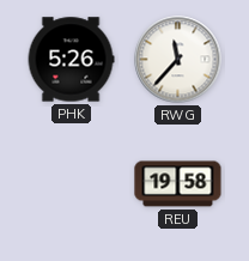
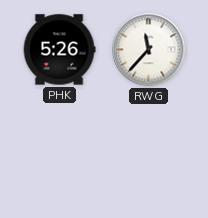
REU: 19:58 -> none
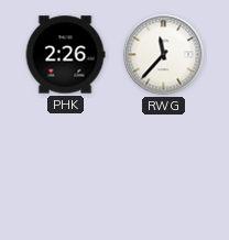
PHK: 5:26 -> 2:26
